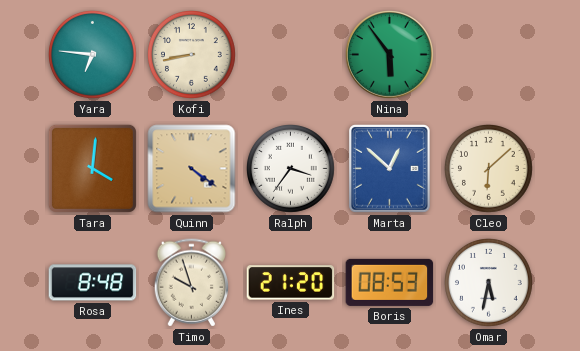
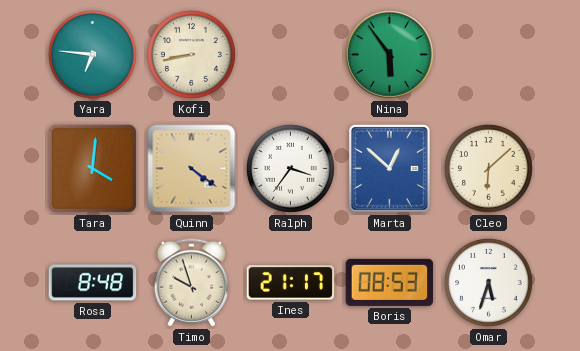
Ines: 21:20 -> 21:17
Omar: 5:32 -> 5:33
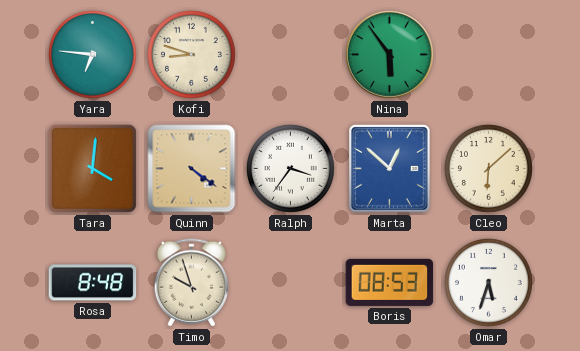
Kofi: 8:43 -> 8:48
Ines: 21:17 -> none
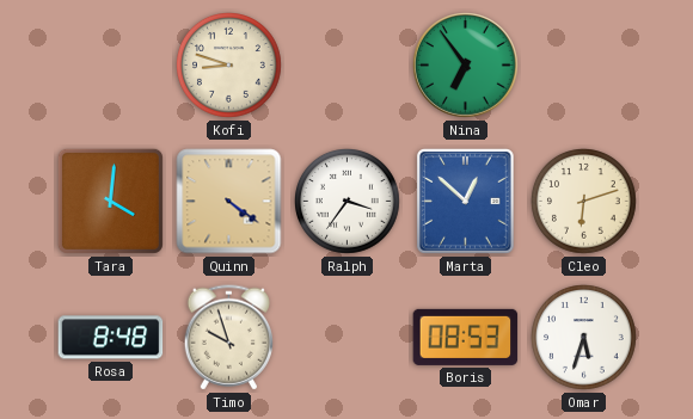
Yara: 6:46 -> none
Nina: 5:54 -> 6:54
Cleo: 6:08 -> 6:12
